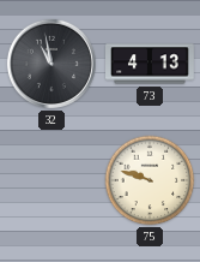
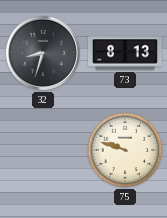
32: 10:58 -> 8:33
73: 4:13 -> 8:13
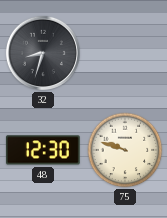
73: 8:13 -> none
48: none -> 12:30
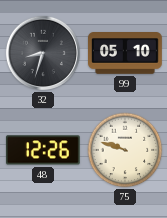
99: none -> 05:10
48: 12:30 -> 12:26
